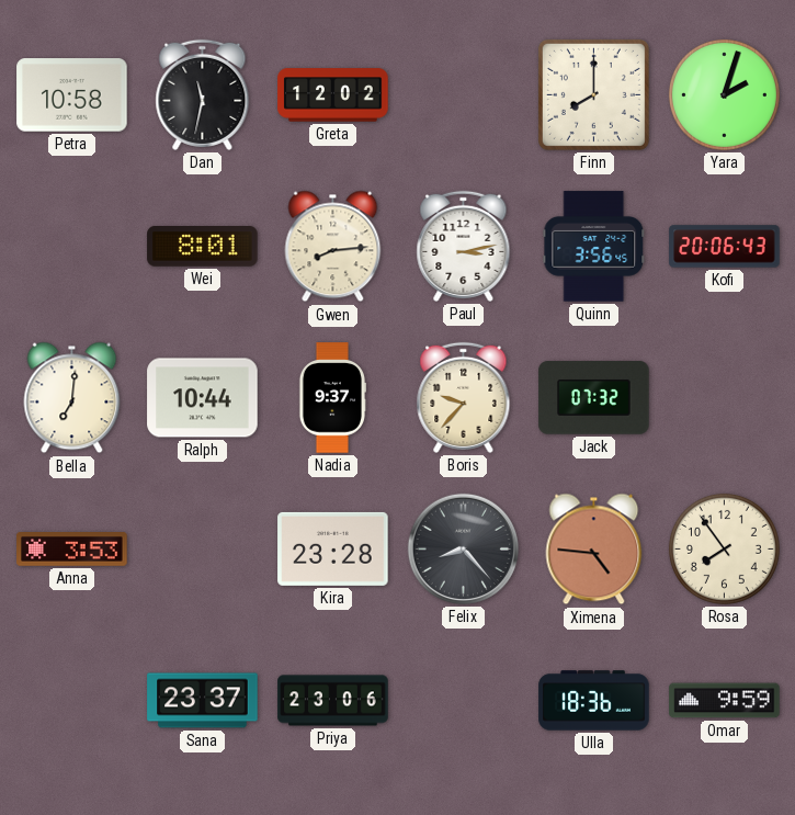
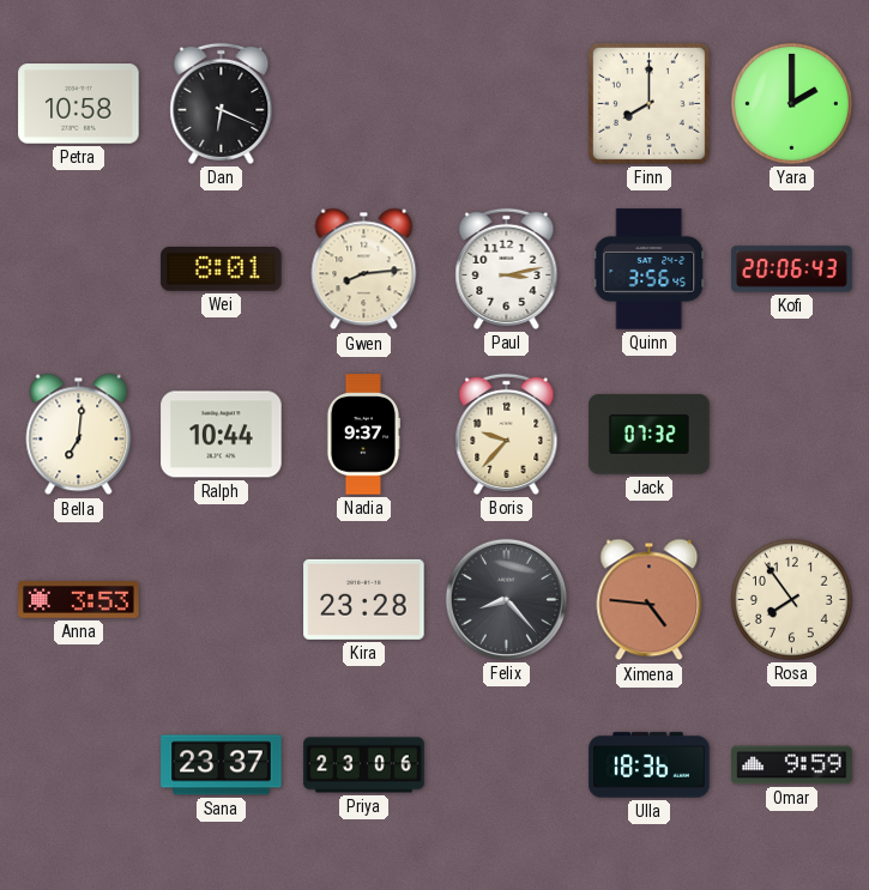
Dan: 11:32 -> 6:19
Greta: 12:02 -> none
Yara: 2:03 -> 2:00
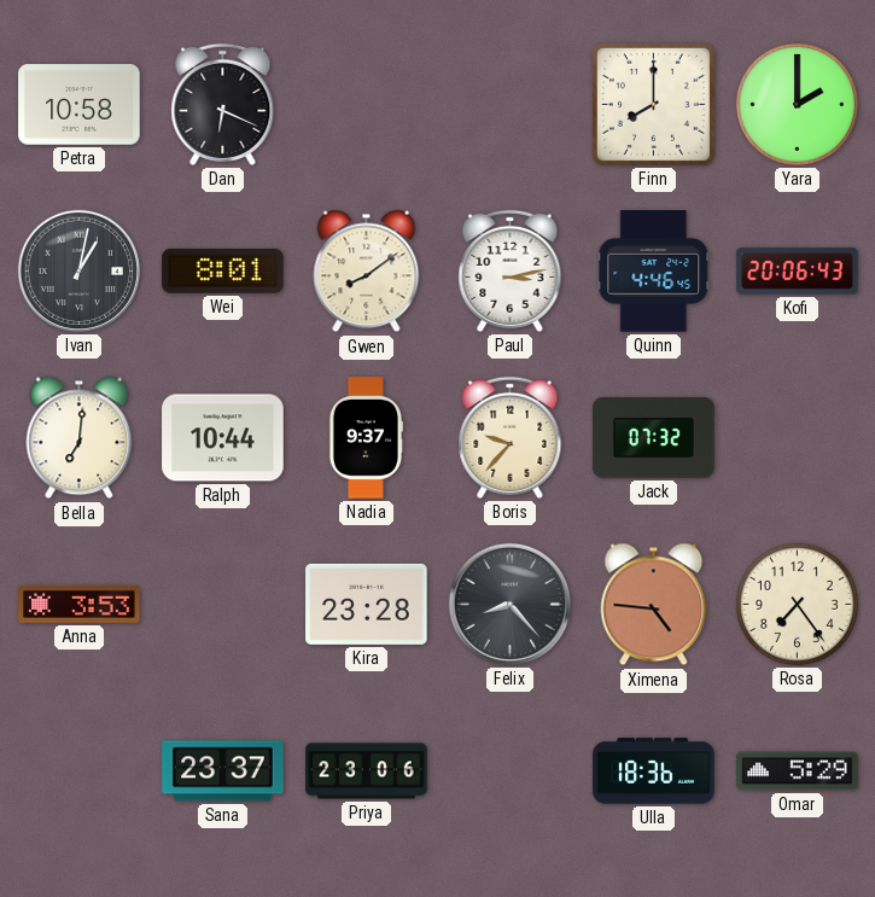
Ivan: none -> 1:02
Gwen: 8:14 -> 8:09
Quinn: 3:56 -> 4:46
Rosa: 7:54 -> 7:24
Omar: 9:59 -> 5:29
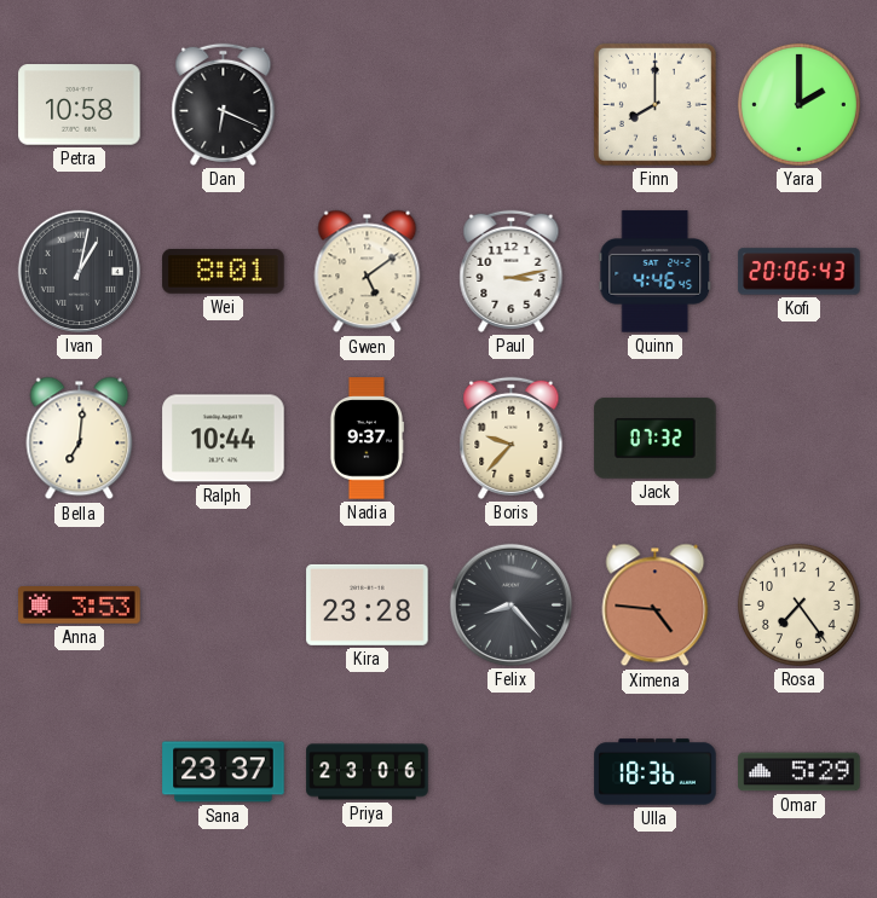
Gwen: 8:09 -> 5:09
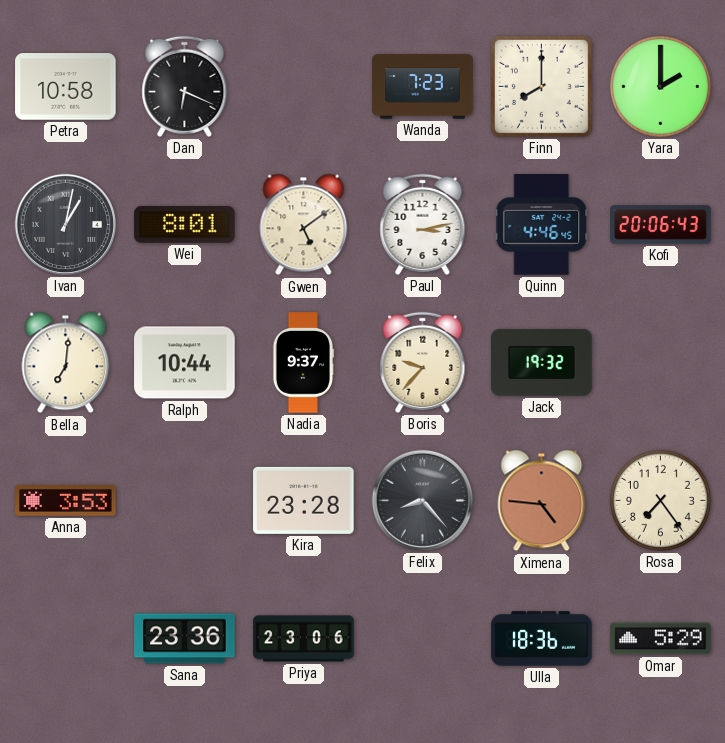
Wanda: none -> 7:23
Jack: 07:32 -> 19:32
Sana: 23:37 -> 23:36
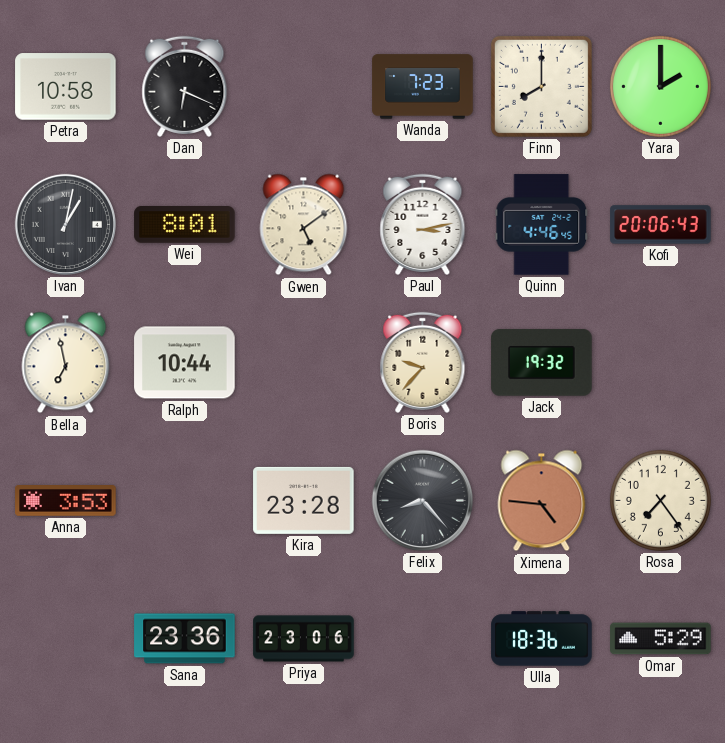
Bella: 7:01 -> 6:58
Nadia: 9:37 -> none
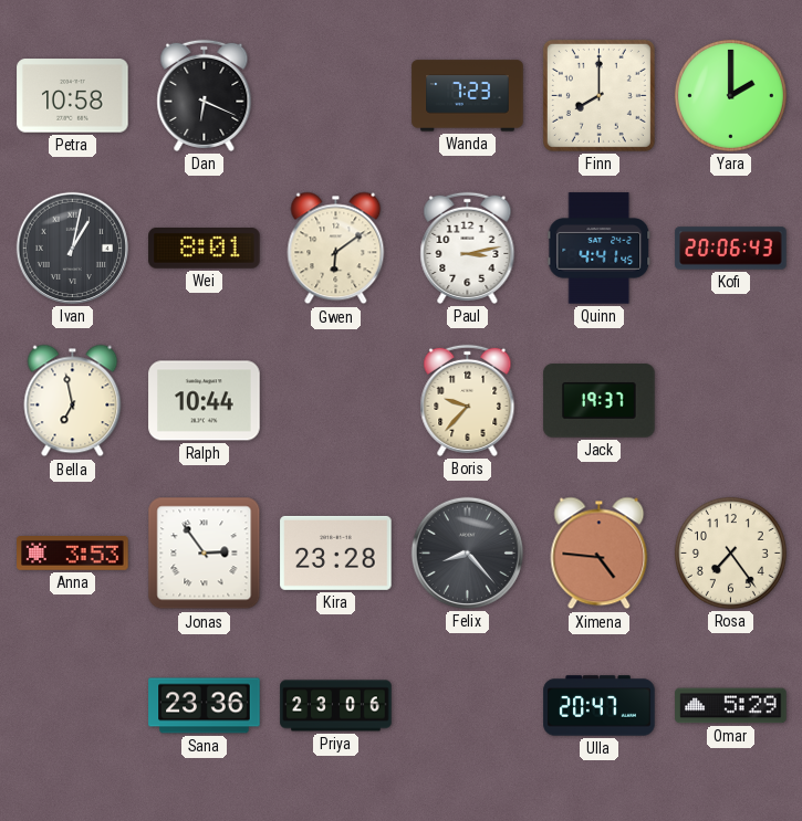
Gwen: 5:09 -> 6:09
Quinn: 4:46 -> 4:41
Jack: 19:32 -> 19:37
Jonas: none -> 2:54
Ulla: 18:36 -> 20:47
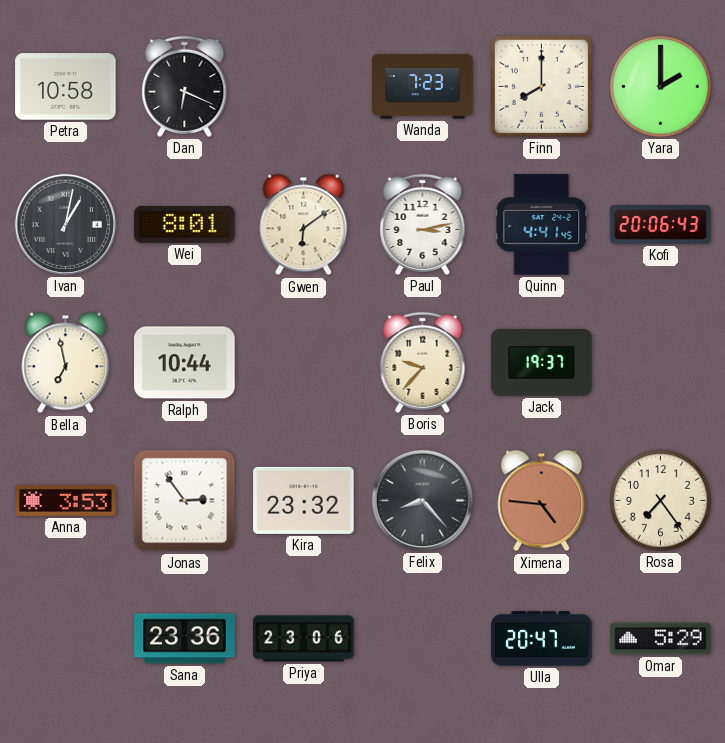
Kira: 23:28 -> 23:32
